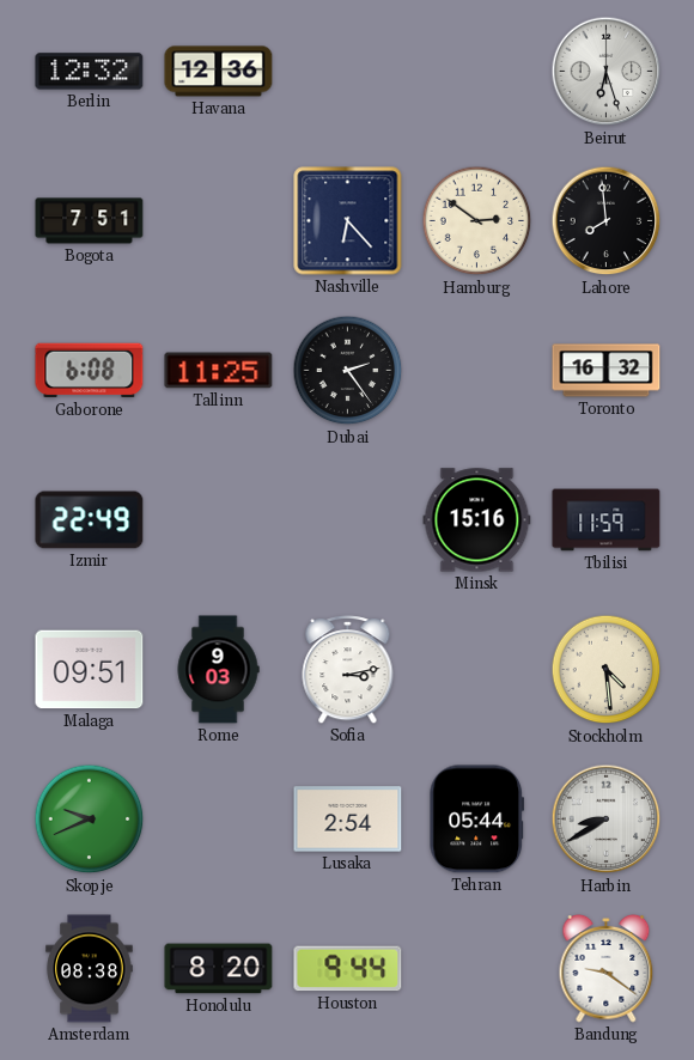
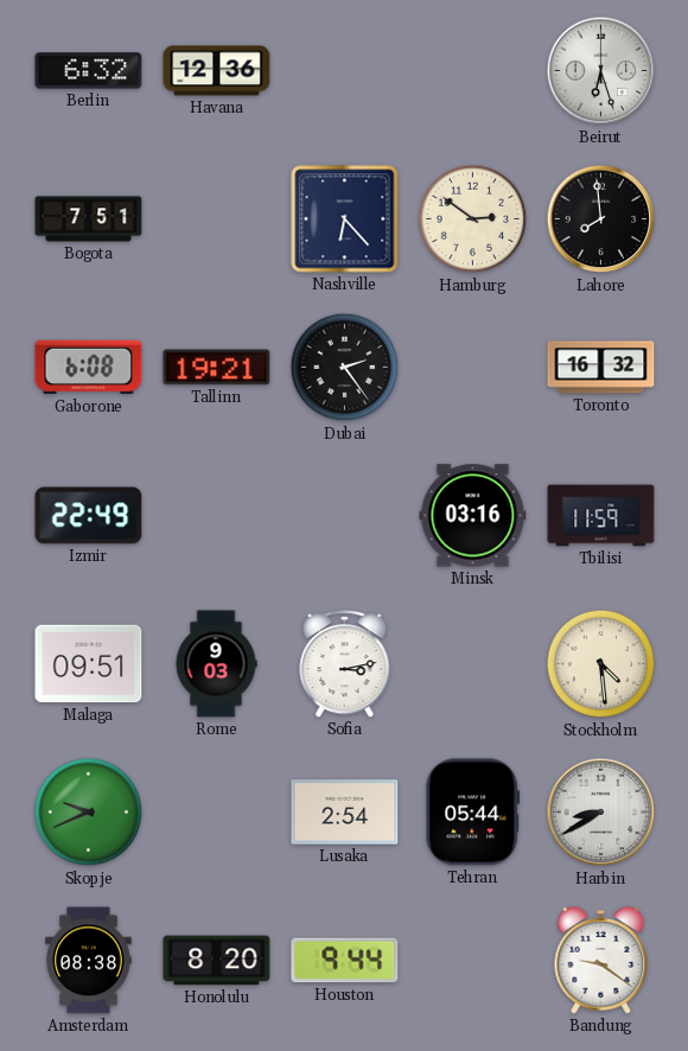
Berlin: 12:32 -> 6:32
Tallinn: 11:25 -> 19:21
Minsk: 15:16 -> 03:16
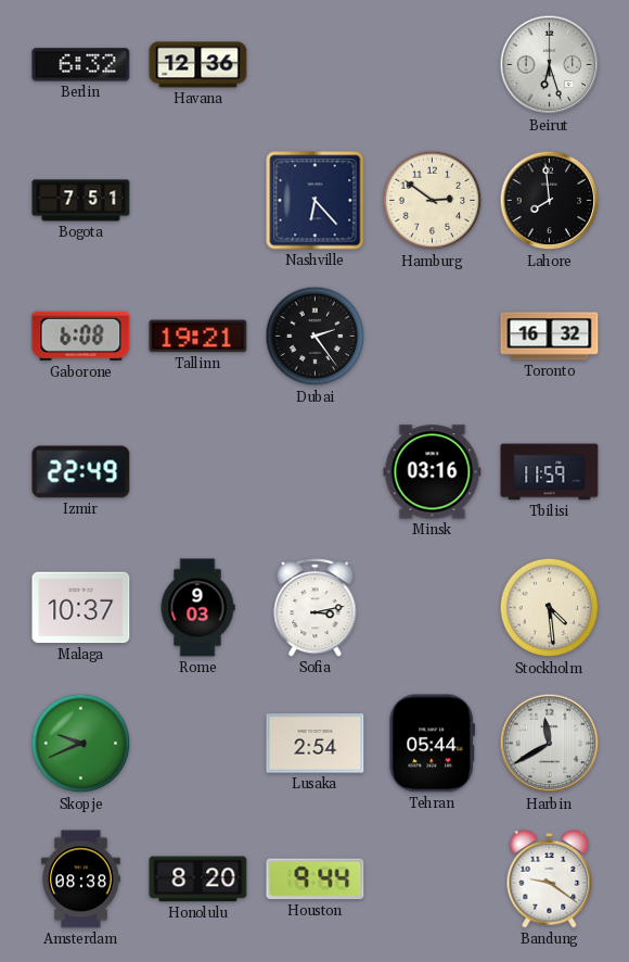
Malaga: 09:51 -> 10:37
Harbin: 8:40 -> 11:40
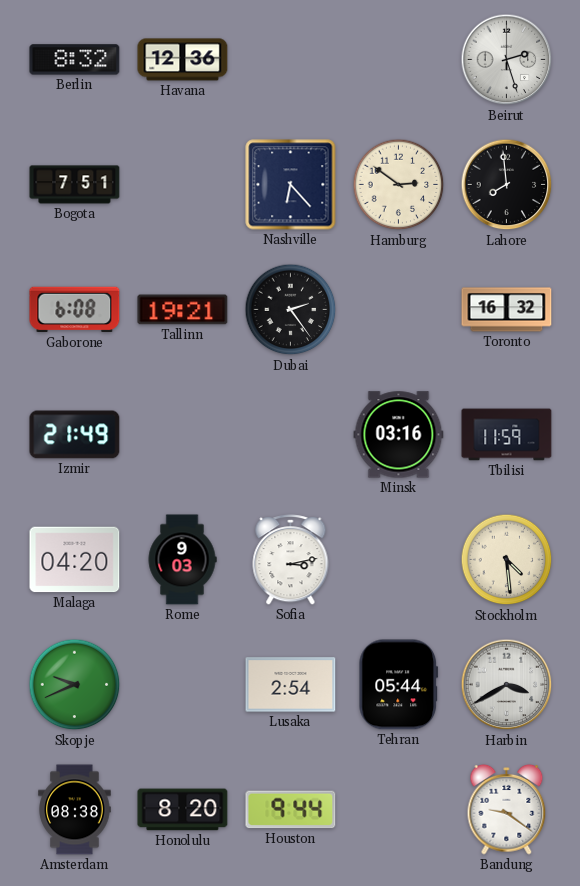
Berlin: 6:32 -> 8:32
Beirut: 6:27 -> 2:27
Izmir: 22:49 -> 21:49
Malaga: 10:37 -> 04:20
Harbin: 11:40 -> 3:40
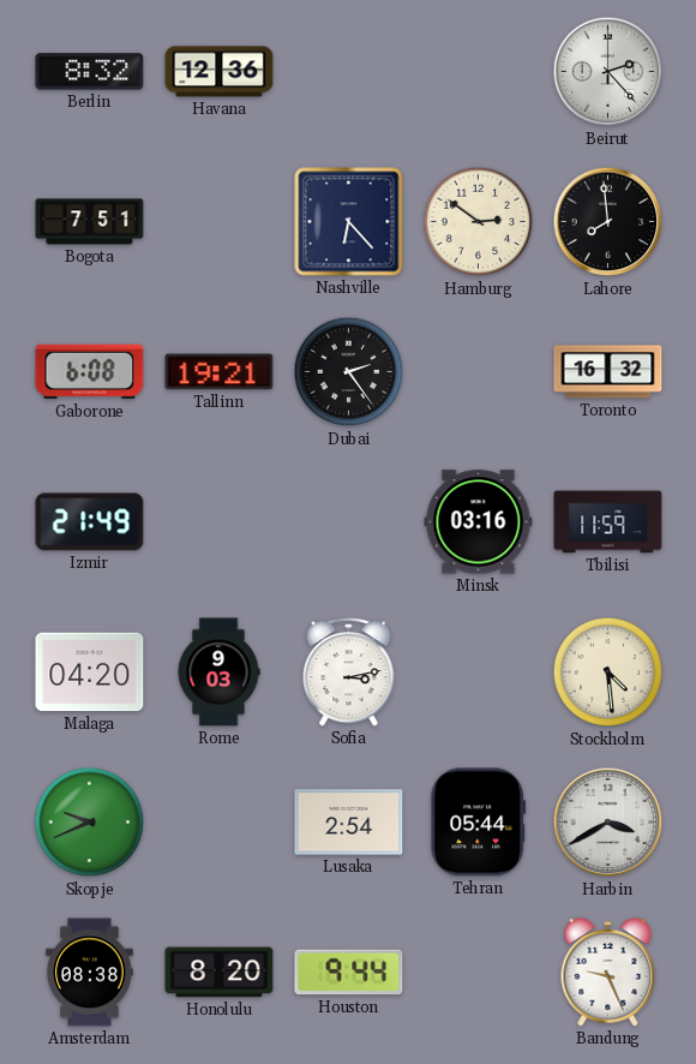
Beirut: 2:27 -> 2:23
Bandung: 9:21 -> 9:26
